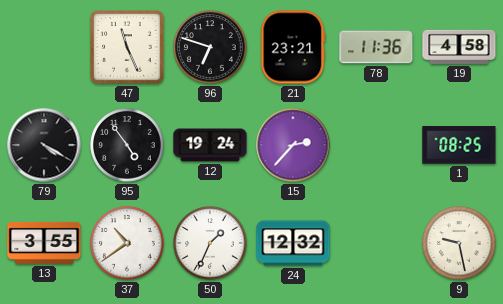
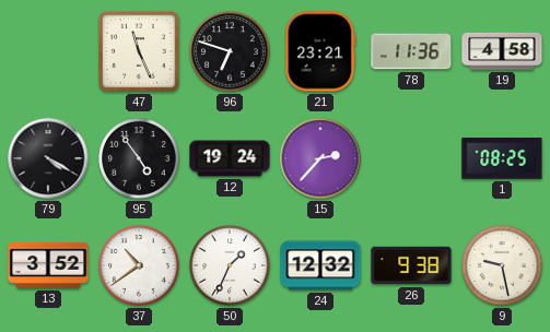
13: 3:55 -> 3:52
26: none -> 9:38
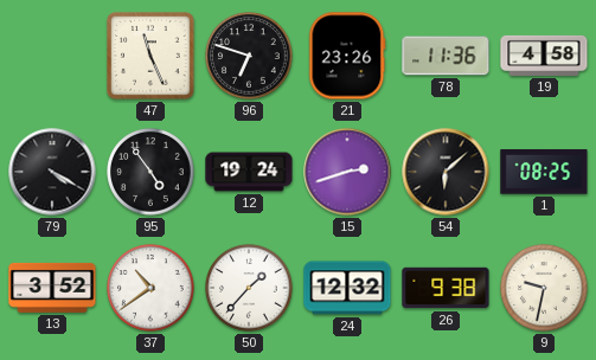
21: 23:21 -> 23:26
15: 2:37 -> 2:42
54: none -> 6:08
50: 1:34 -> 1:37
9: 9:28 -> 9:32
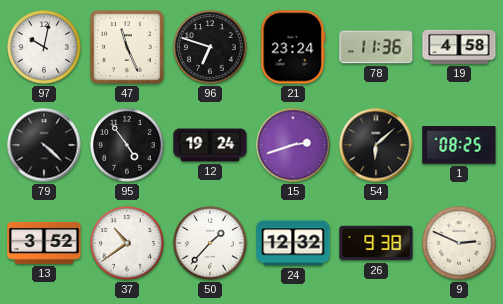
97: none -> 10:02
21: 23:26 -> 23:24
79: 4:20 -> 4:22
9: 9:32 -> 2:49
